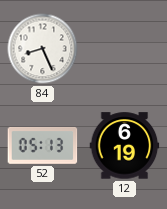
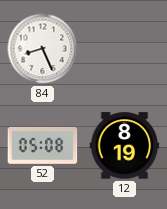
52: 05:13 -> 05:08
12: 6:19 -> 8:19
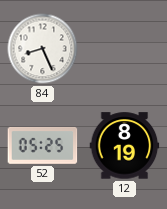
52: 05:08 -> 05:25
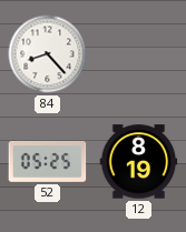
84: 8:26 -> 8:23
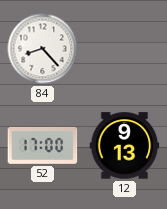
52: 05:25 -> 17:00
12: 8:19 -> 9:13
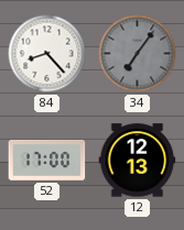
34: none -> 7:06
12: 9:13 -> 12:13
